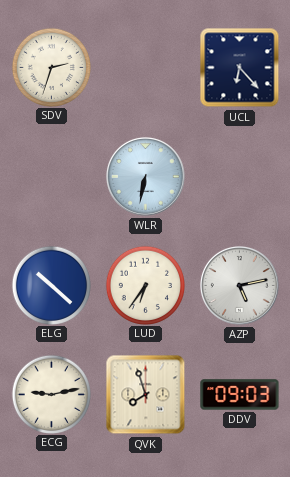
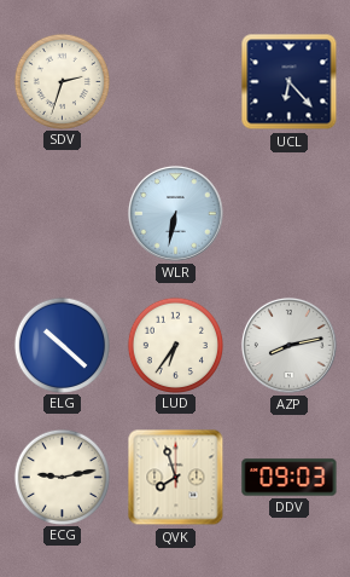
AZP: 5:13 -> 8:13
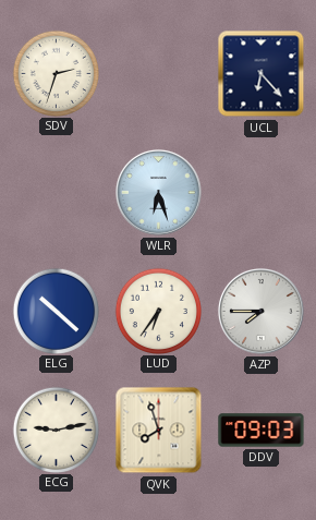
WLR: 6:32 -> 6:27
AZP: 8:13 -> 7:45
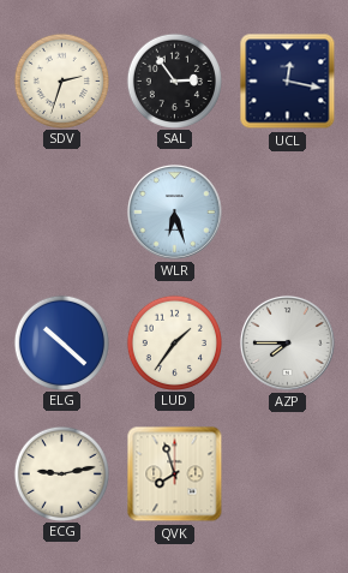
SAL: none -> 2:54
UCL: 6:23 -> 12:17
LUD: 6:36 -> 1:36
DDV: 09:03 -> none
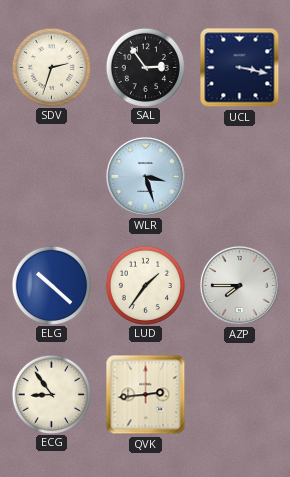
UCL: 12:17 -> 3:17
WLR: 6:27 -> 3:27
ECG: 9:13 -> 8:54
QVK: 7:57 -> 2:44
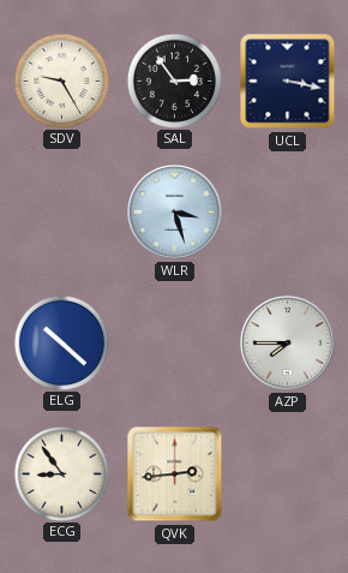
SDV: 2:33 -> 9:25
LUD: 1:36 -> none
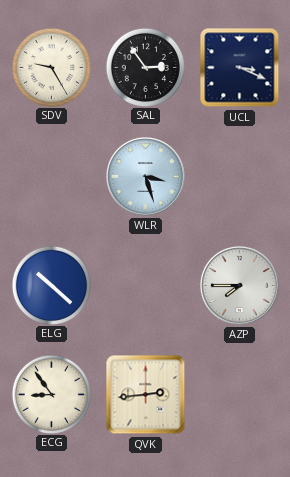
UCL: 3:17 -> 3:19
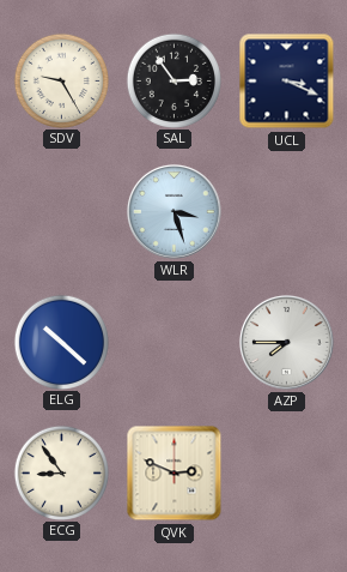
QVK: 2:44 -> 2:49
